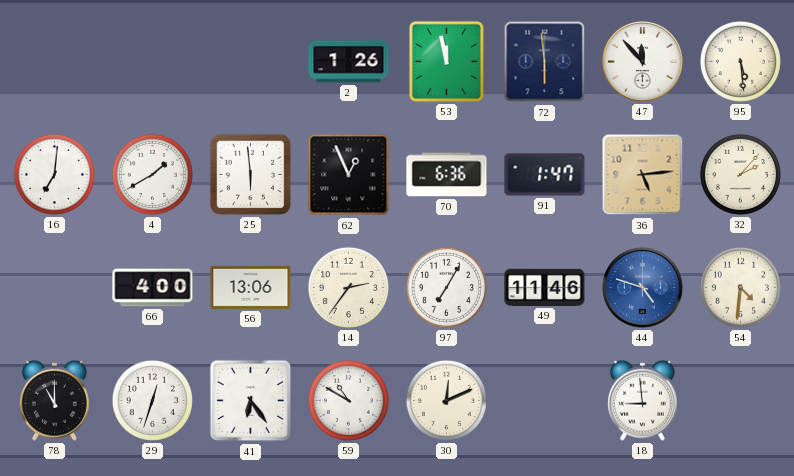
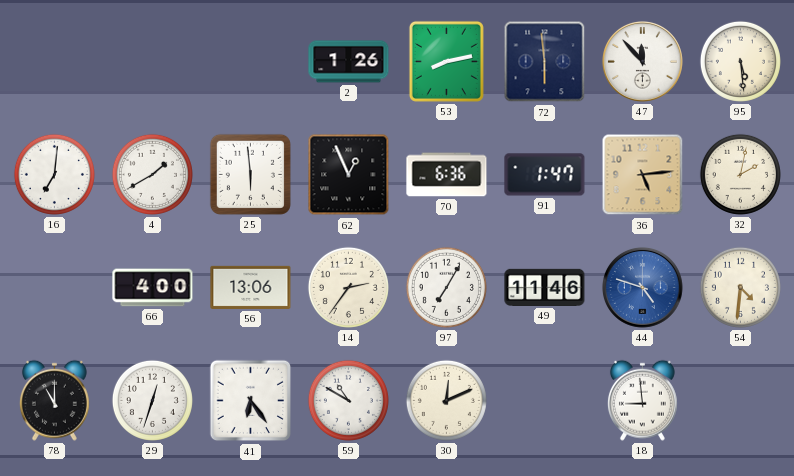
53: 11:58 -> 8:13
32: 2:07 -> 2:02
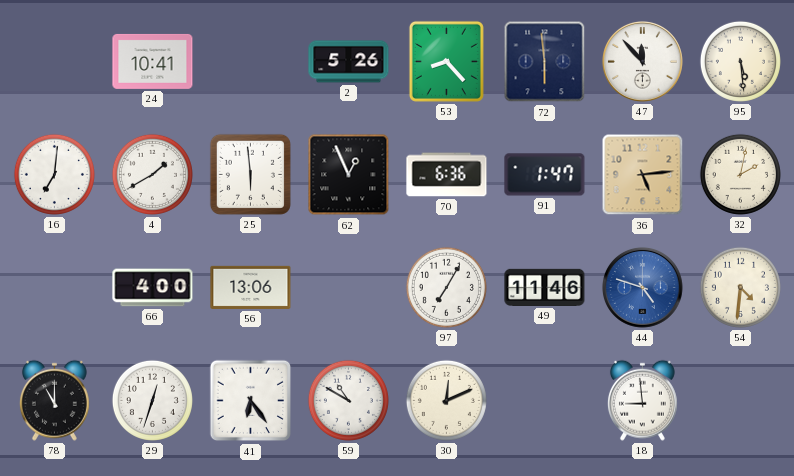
24: none -> 10:41
2: 1:26 -> 5:26
53: 8:13 -> 8:23
14: 2:36 -> none
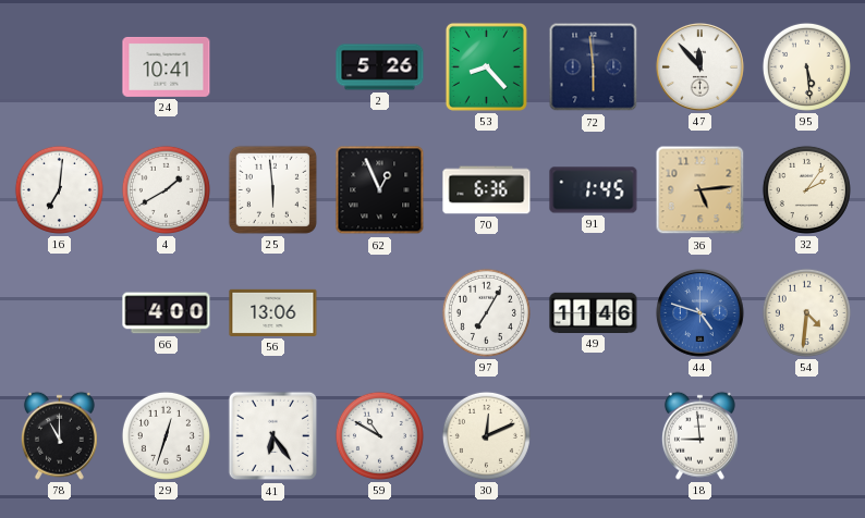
91: 1:47 -> 1:45
32: 2:02 -> 2:06
